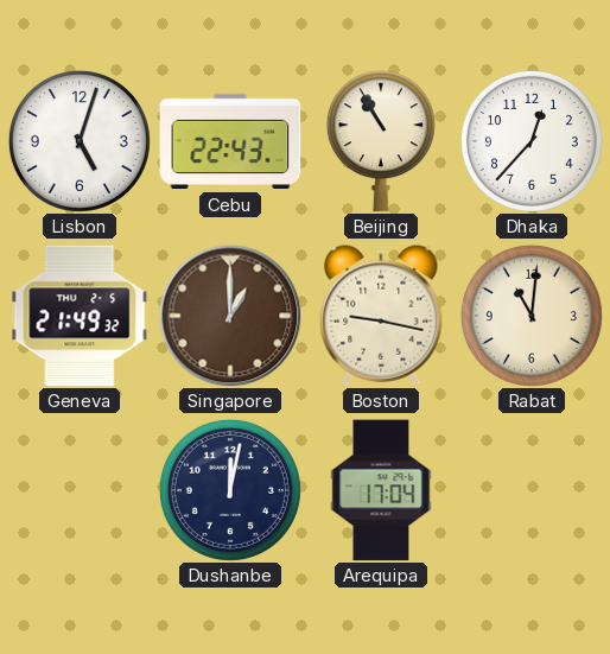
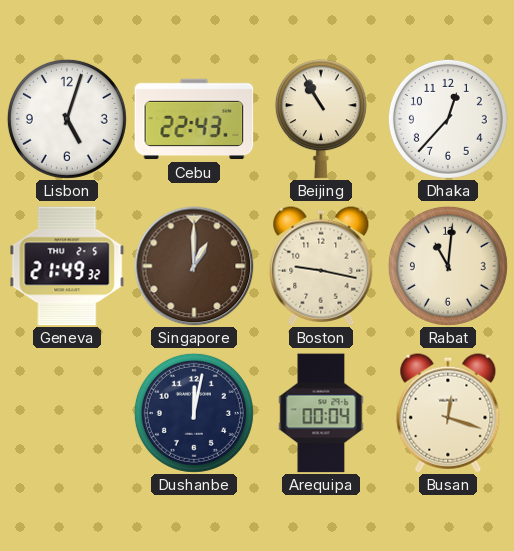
Arequipa: 17:04 -> 00:04
Busan: none -> 12:18
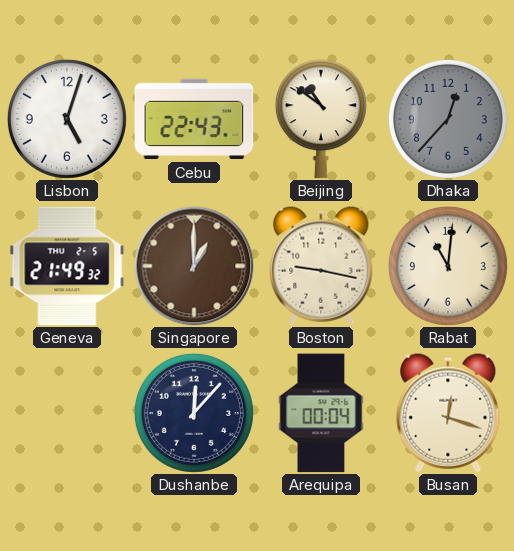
Beijing: 10:55 -> 10:51
Dhaka dial: white -> grey
Dushanbe: 12:02 -> 12:07
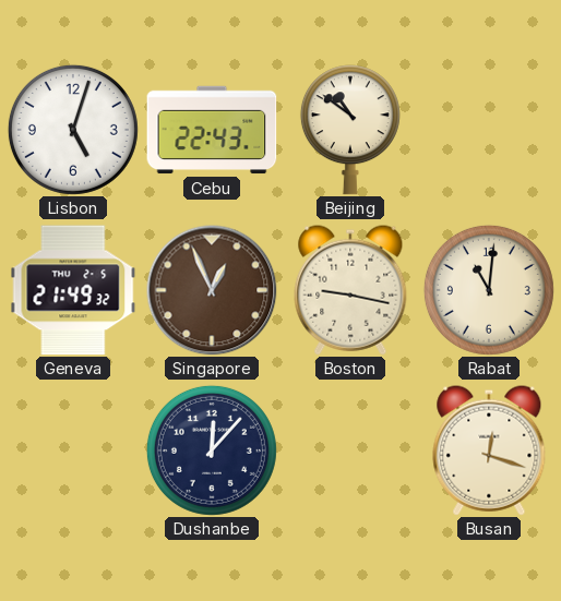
Dhaka: 12:37 -> none
Singapore: 1:00 -> 12:56
Arequipa: 00:04 -> none
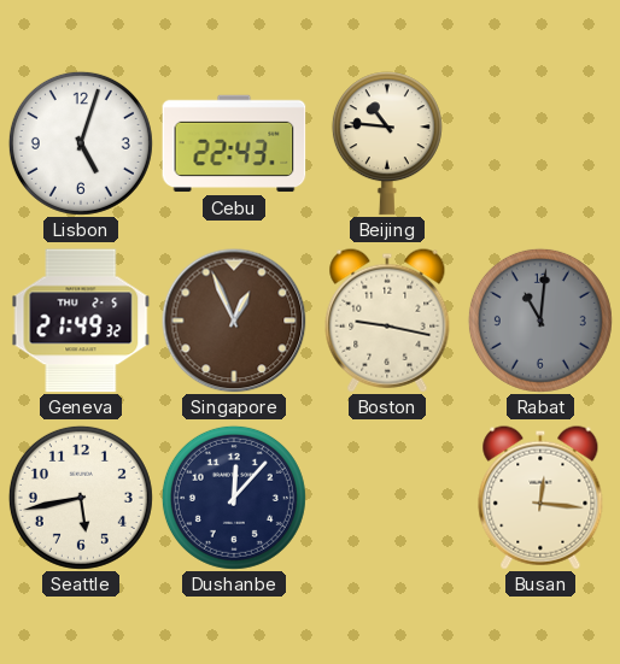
Beijing: 10:51 -> 10:46
Rabat dial: cream -> grey
Seattle: none -> 5:43
Busan: 12:18 -> 12:16
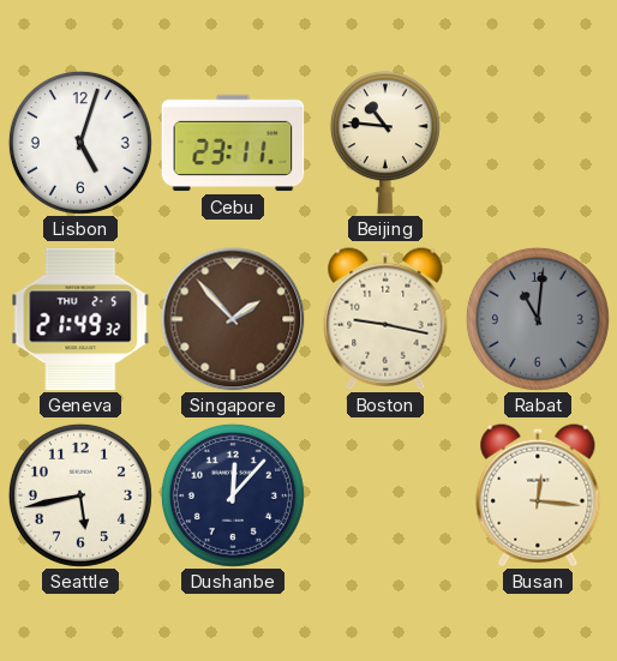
Cebu: 22:43 -> 23:11
Singapore: 12:56 -> 1:53
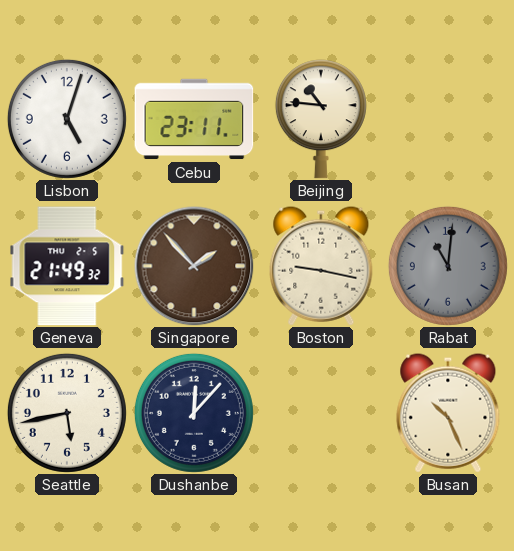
Busan: 12:16 -> 10:26
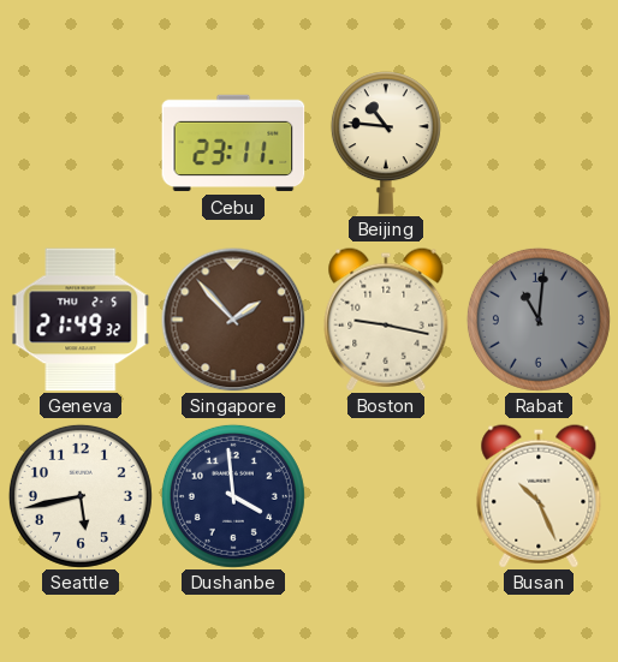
Lisbon: 5:03 -> none
Dushanbe: 12:07 -> 3:59
